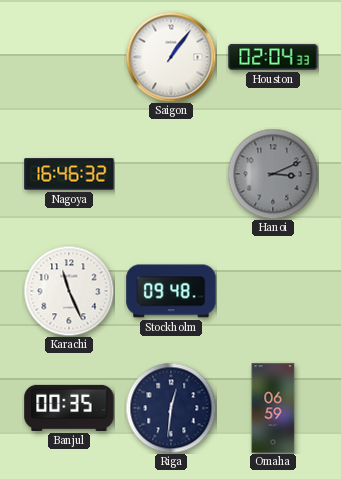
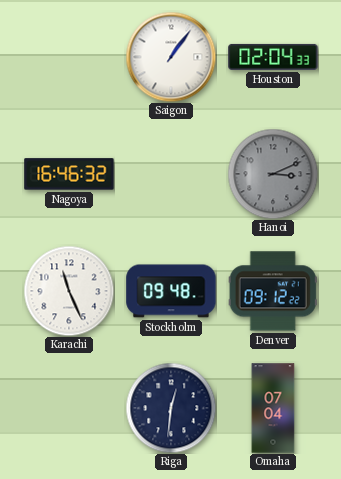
Denver: none -> 09:12
Banjul: 00:35 -> none
Omaha: 06:59 -> 07:04
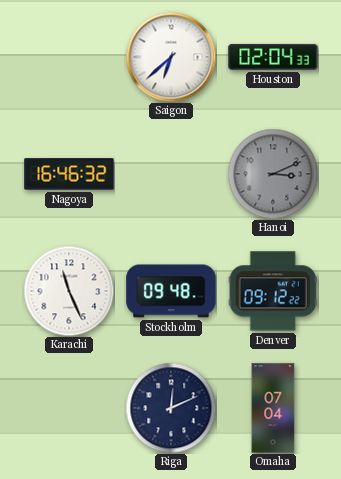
Saigon: 1:06 -> 6:38
Riga: 12:31 -> 12:11
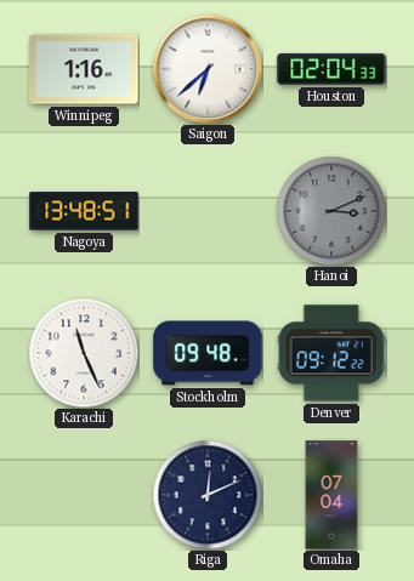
Winnipeg: none -> 1:16
Nagoya: 16:46 -> 13:48
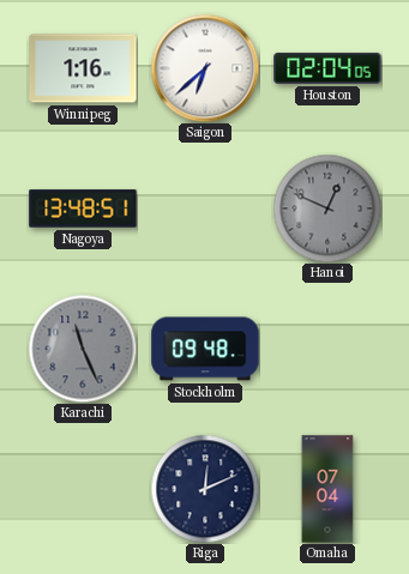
Houston: 02:04:33 -> 02:04:05
Hanoi: 3:11 -> 12:49
Karachi dial: white -> grey
Denver: 09:12 -> none
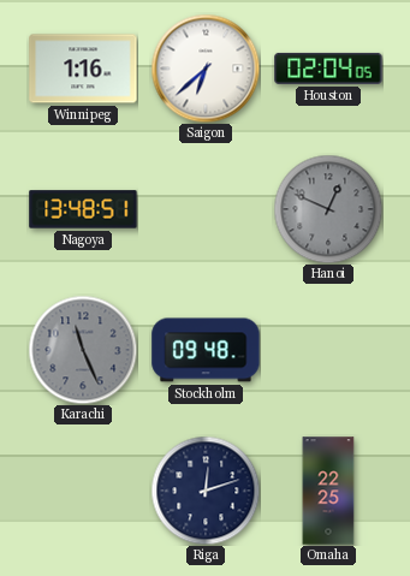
Riga: 12:11 -> 12:12
Omaha: 07:04 -> 22:25
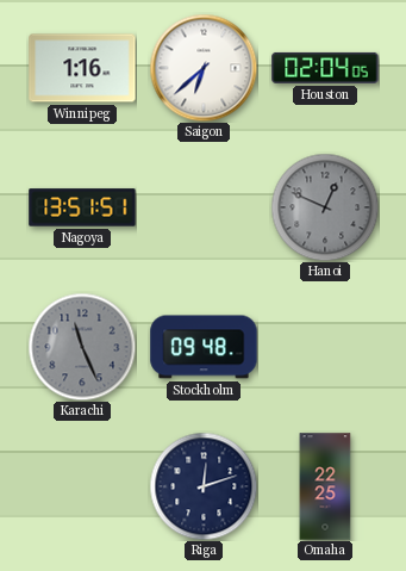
Nagoya: 13:48 -> 13:51
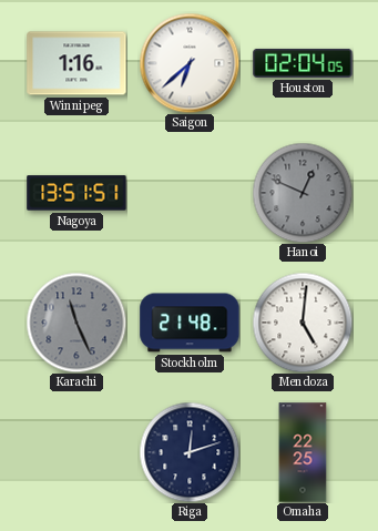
Stockholm: 09:48 -> 21:48
Mendoza: none -> 5:01
